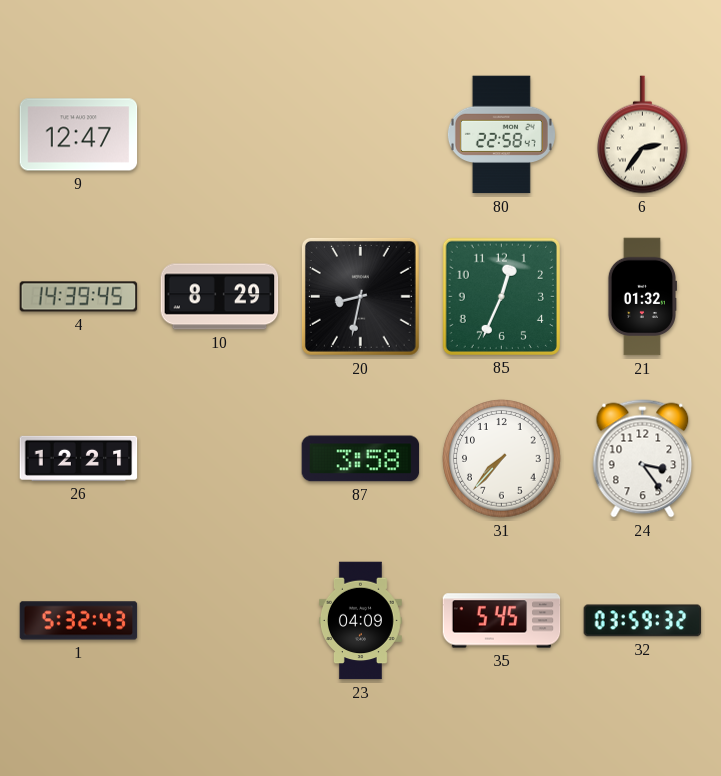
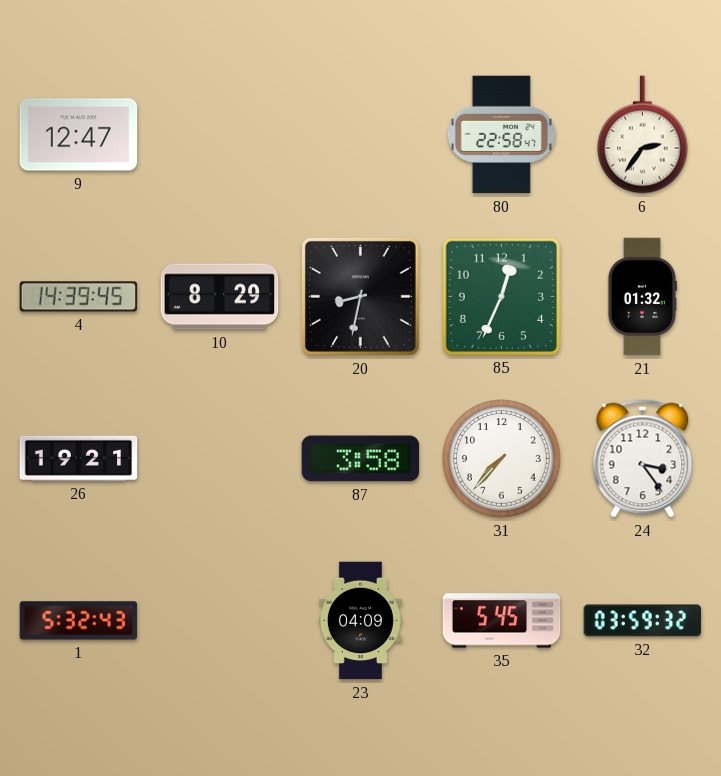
26: 12:21 -> 19:21
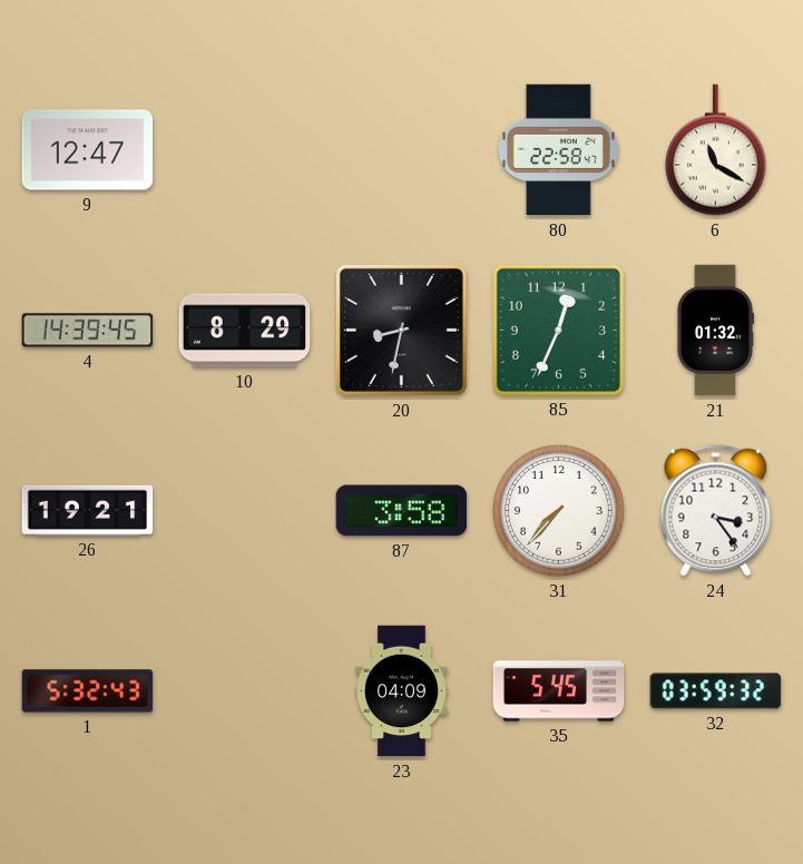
6: 2:36 -> 11:20
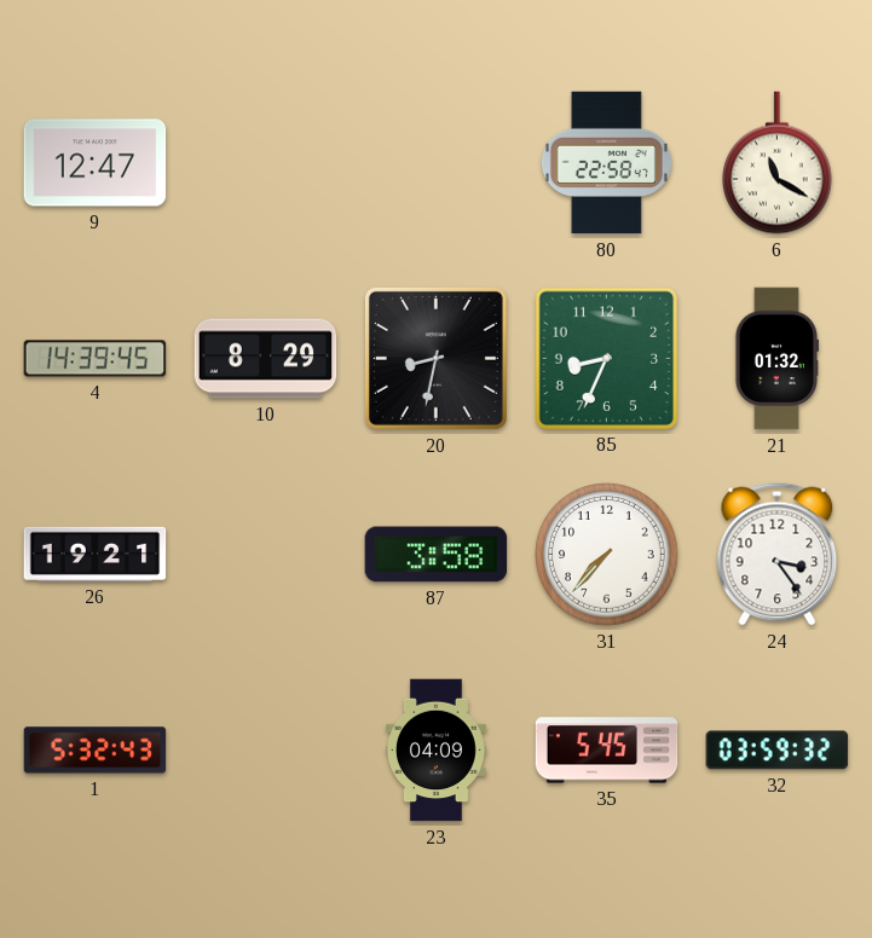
85: 12:34 -> 8:34
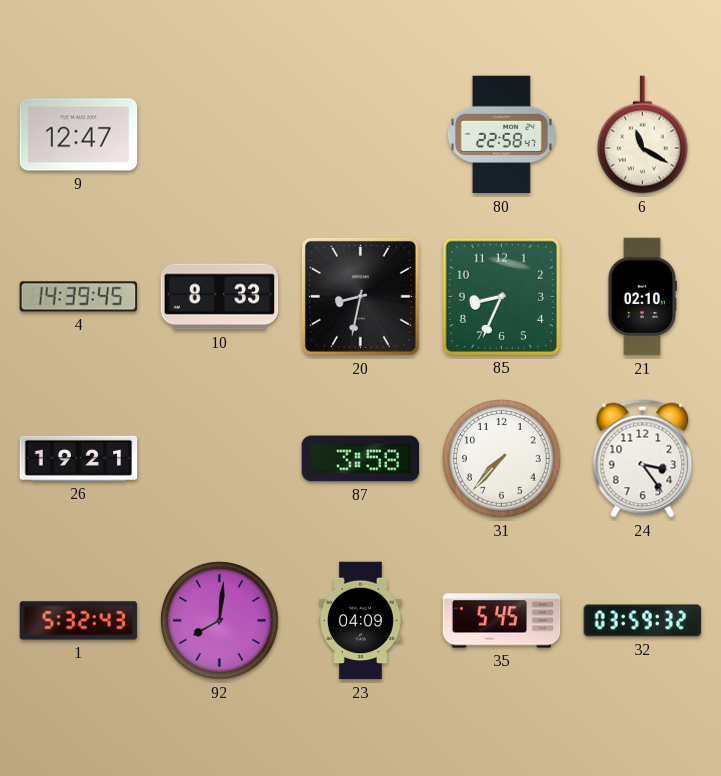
10: 8:29 -> 8:33
21: 01:32 -> 02:10
92: none -> 8:01
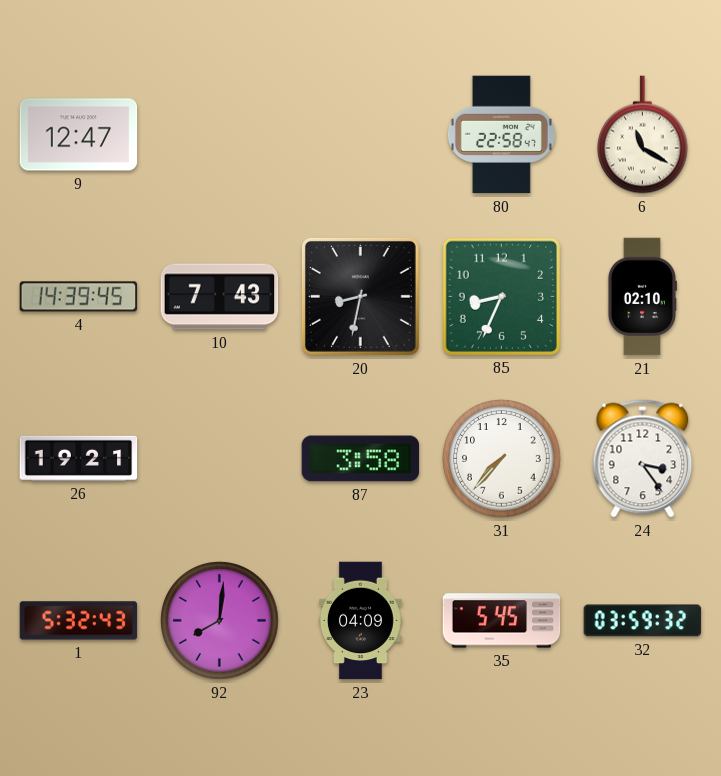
10: 8:33 -> 7:43
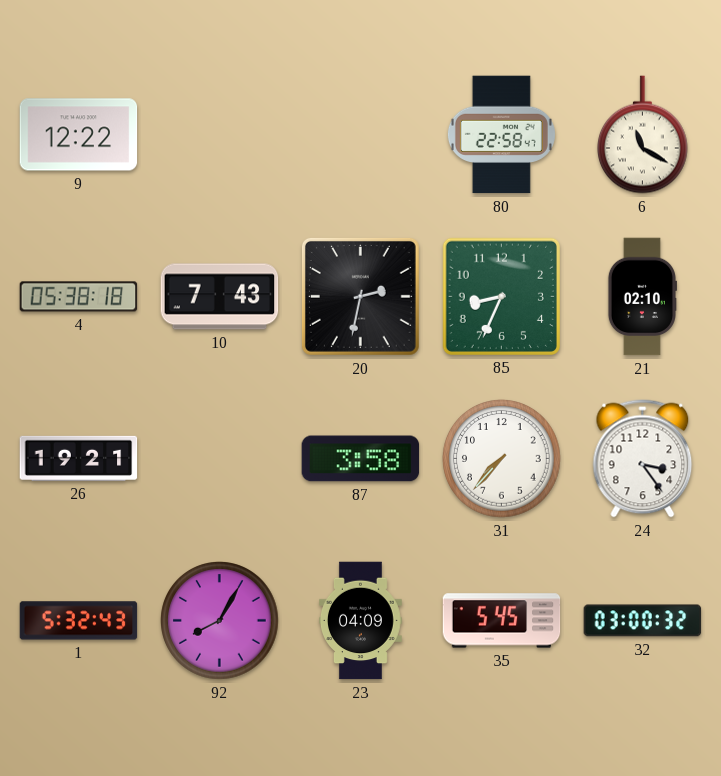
9: 12:47 -> 12:22
4: 14:39 -> 05:38
20: 8:32 -> 2:32
92: 8:01 -> 8:05
32: 03:59 -> 03:00
